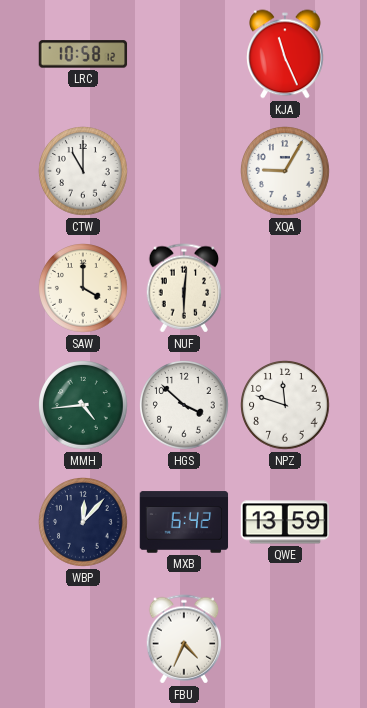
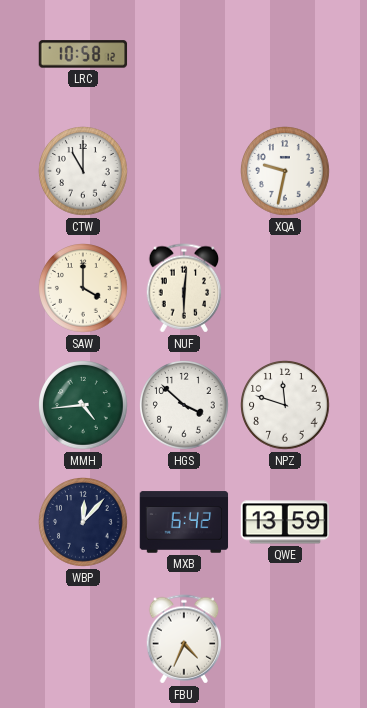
KJA: 11:26 -> none
XQA: 9:05 -> 9:32
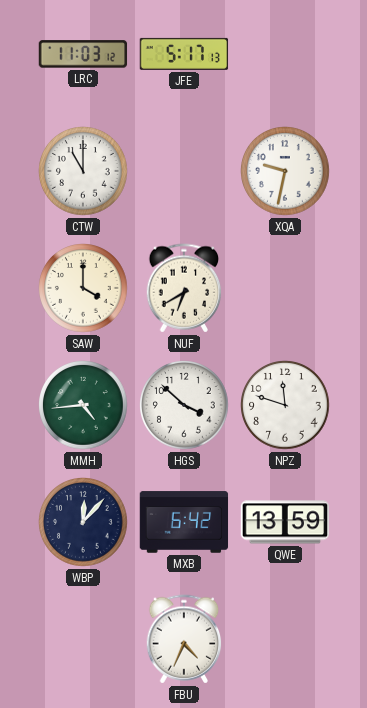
LRC: 10:58 -> 11:03
JFE: none -> 5:17
NUF: 6:01 -> 6:40
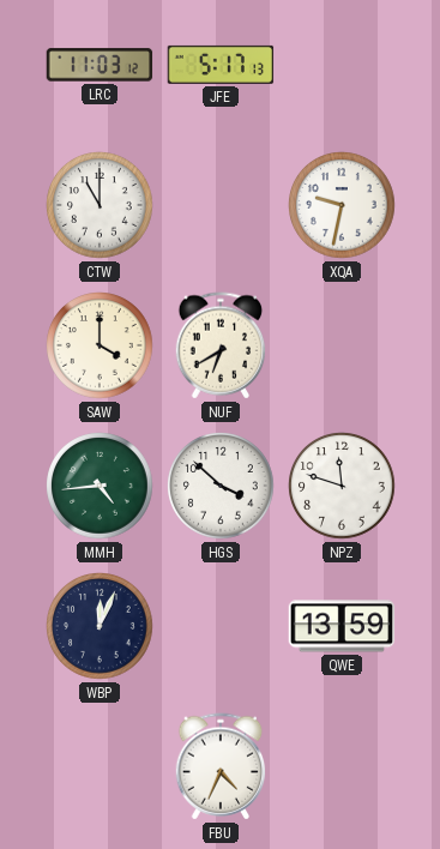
WBP: 12:07 -> 12:04
MXB: 6:42 -> none
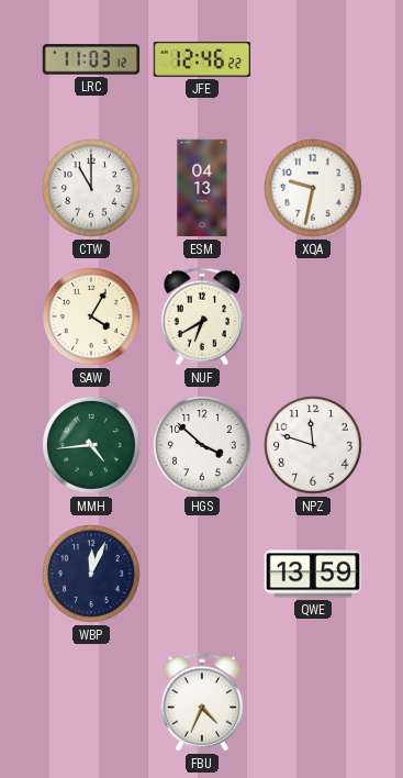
JFE: 5:17 -> 12:46
ESM: none -> 04:13
SAW: 4:00 -> 4:05
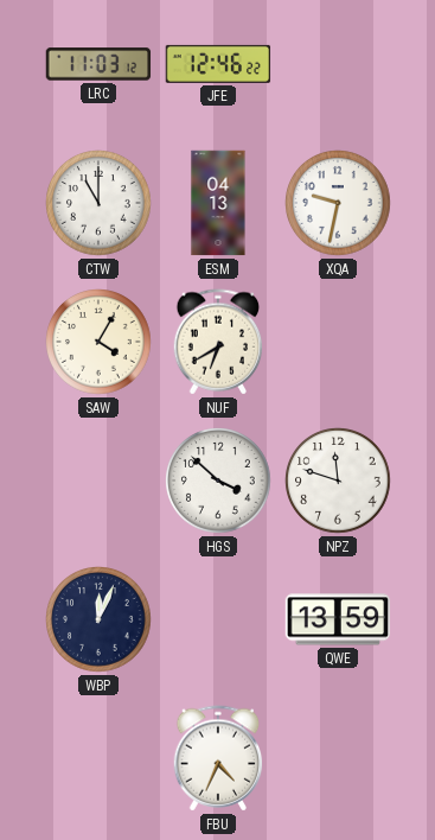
MMH: 4:44 -> none
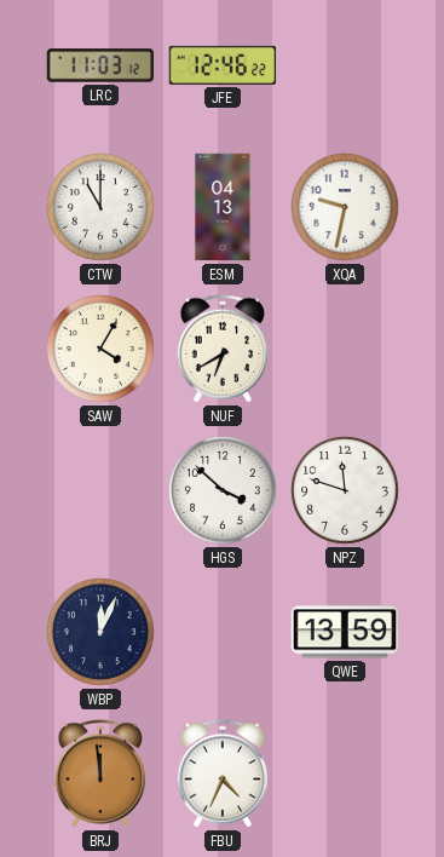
BRJ: none -> 11:59
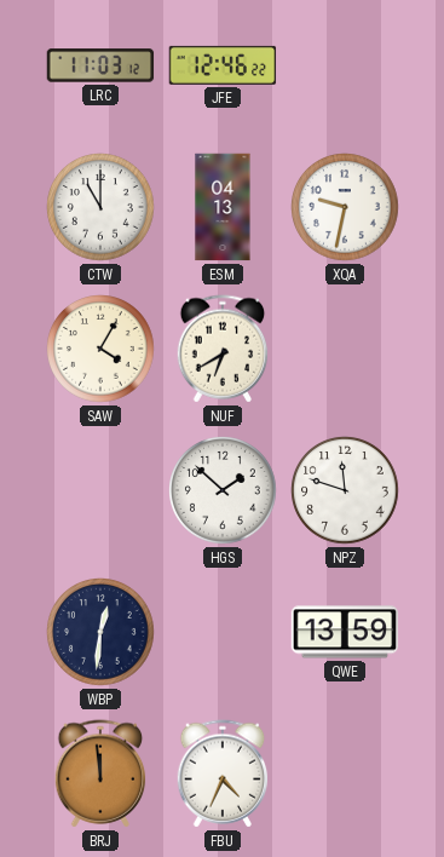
HGS: 3:52 -> 1:52
WBP: 12:04 -> 12:31
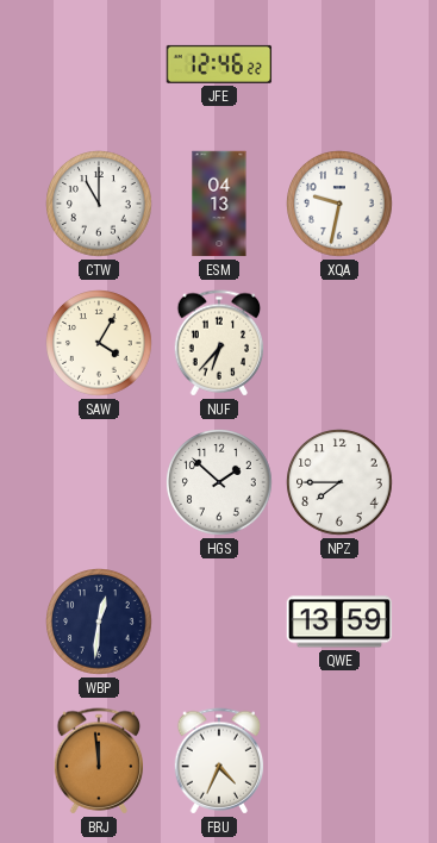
LRC: 11:03 -> none
NUF: 6:40 -> 6:37
NPZ: 11:48 -> 7:45
